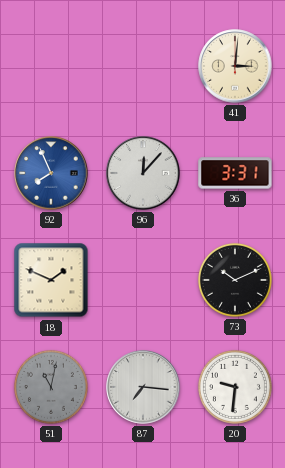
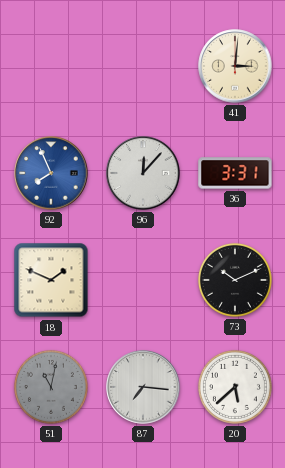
20: 9:31 -> 5:38
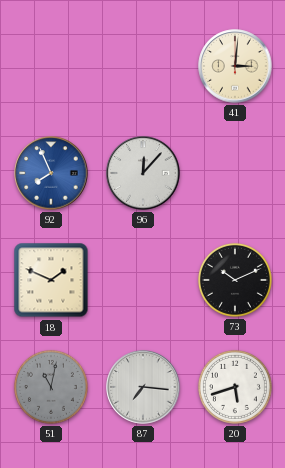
36: 3:31 -> none
20: 5:38 -> 5:42
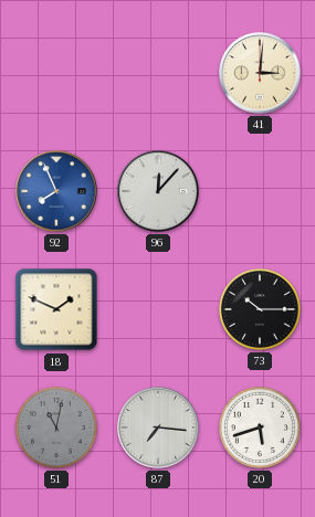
73: 10:11 -> 10:15
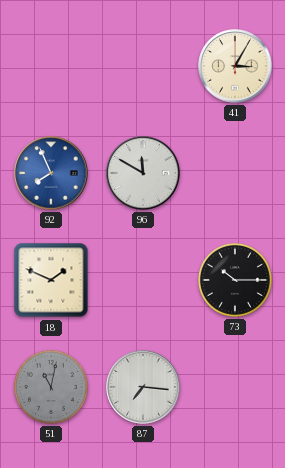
41: 3:01 -> 3:05
96: 12:07 -> 11:50
20: 5:42 -> none
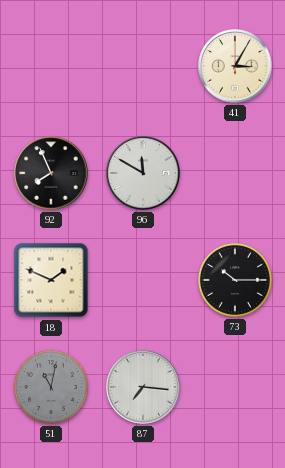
92 dial: blue -> black
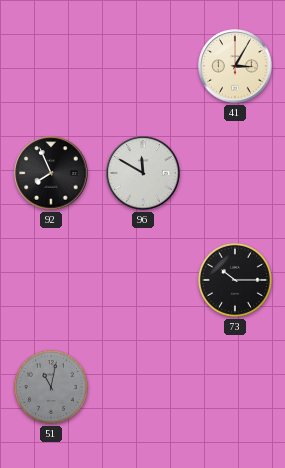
18: 1:49 -> none
87: 7:16 -> none
